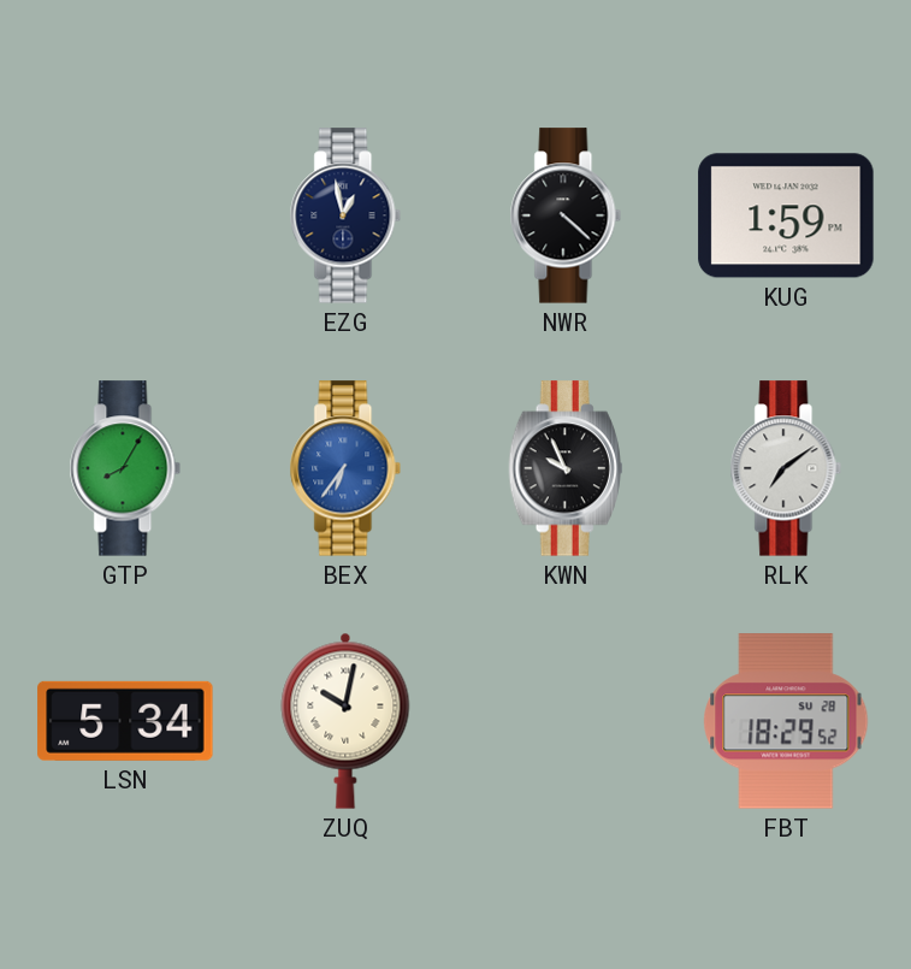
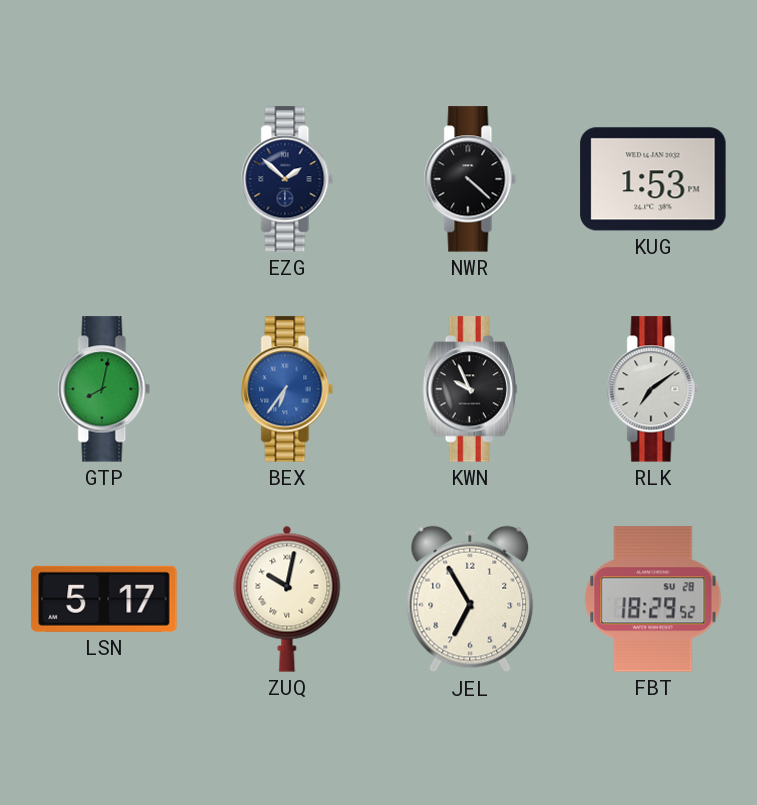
EZG: 12:58 -> 1:52
KUG: 1:59 -> 1:53
GTP: 8:05 -> 8:02
LSN: 5:34 -> 5:17
JEL: none -> 6:55
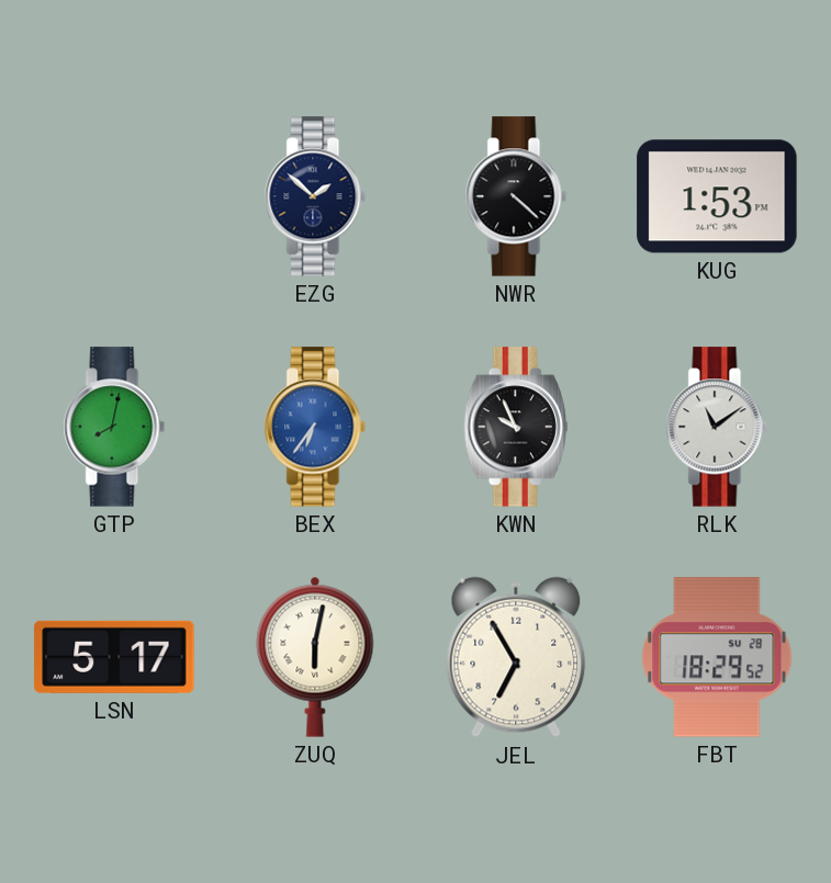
RLK: 7:09 -> 11:09
ZUQ: 10:02 -> 6:02
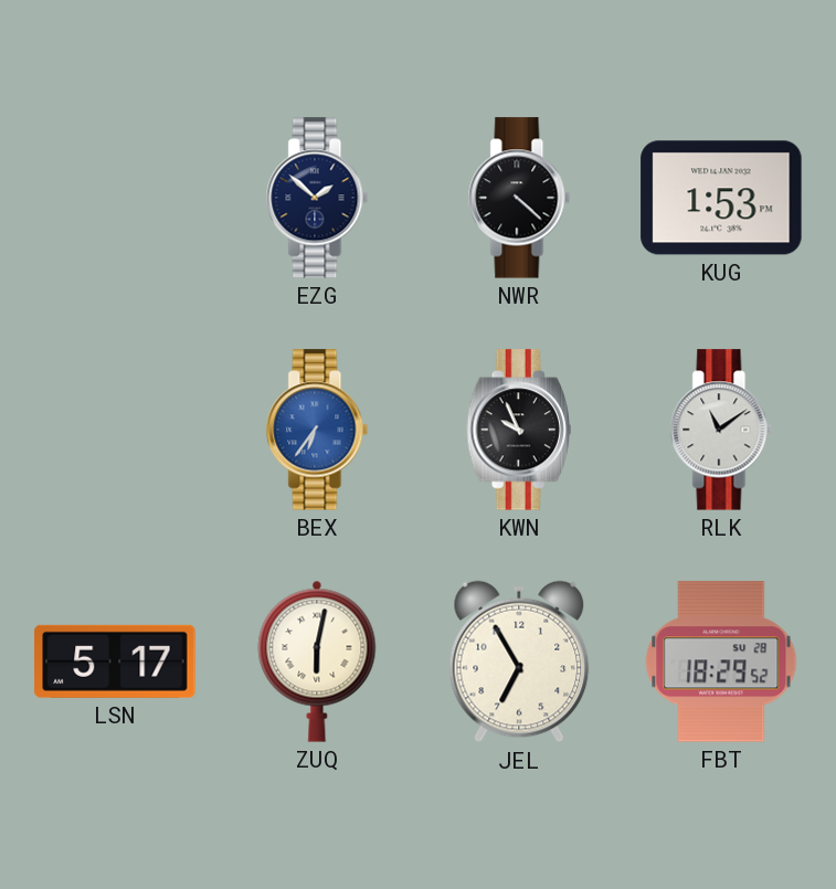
GTP: 8:02 -> none
